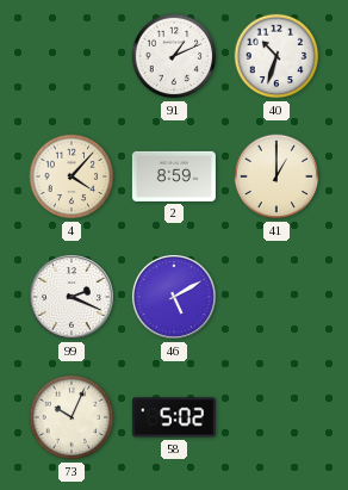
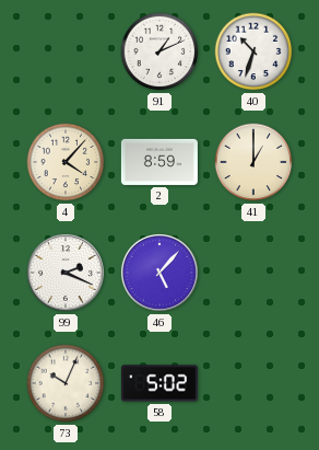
46: 5:10 -> 5:07
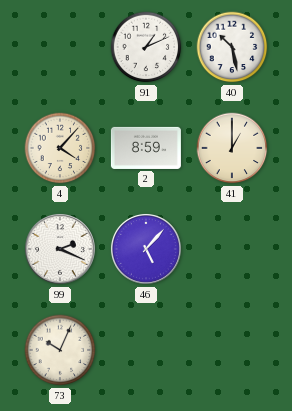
40: 10:33 -> 10:28
58: 5:02 -> none
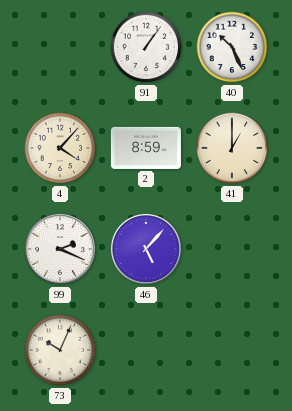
91: 1:11 -> 1:06
40: 10:28 -> 10:26
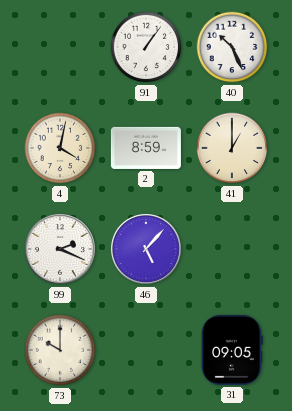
4: 4:07 -> 4:02
73: 10:04 -> 10:00
31: none -> 09:05
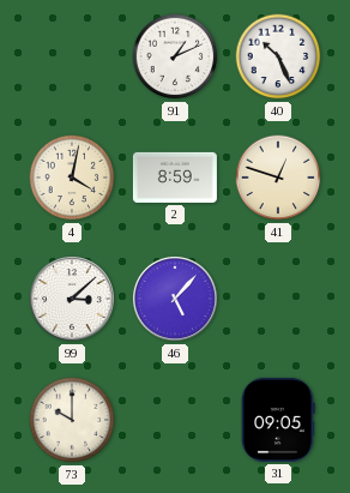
91: 1:06 -> 1:11
41: 1:00 -> 12:48
99: 2:19 -> 3:08
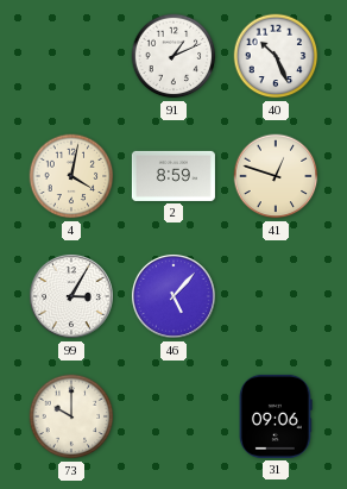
99: 3:08 -> 3:05
31: 09:05 -> 09:06
